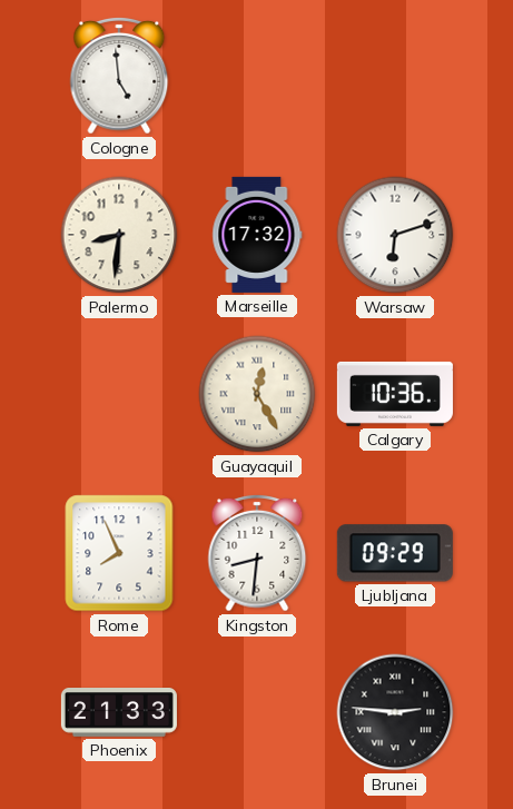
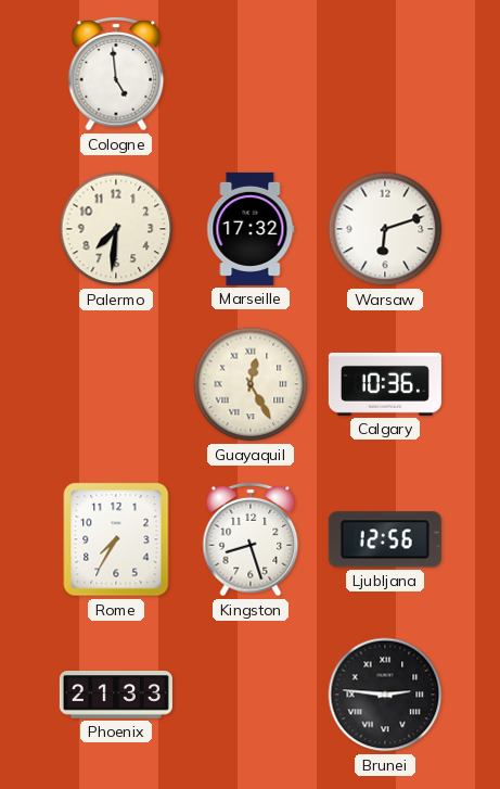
Palermo: 8:31 -> 7:31
Rome: 7:56 -> 7:35
Kingston: 8:31 -> 8:27
Ljubljana: 09:29 -> 12:56
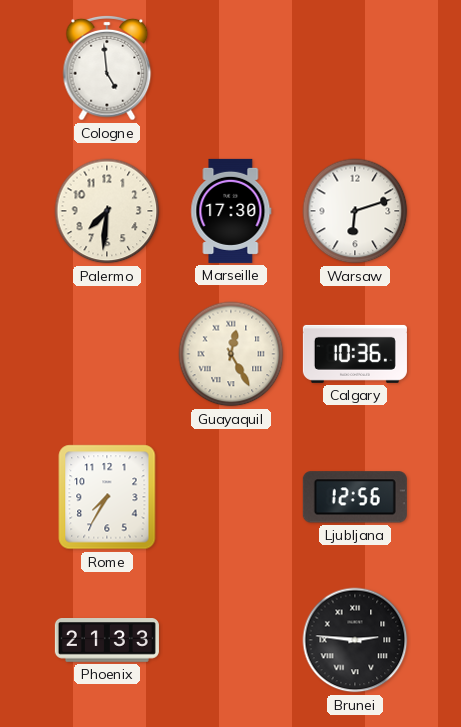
Marseille: 17:32 -> 17:30
Kingston: 8:27 -> none
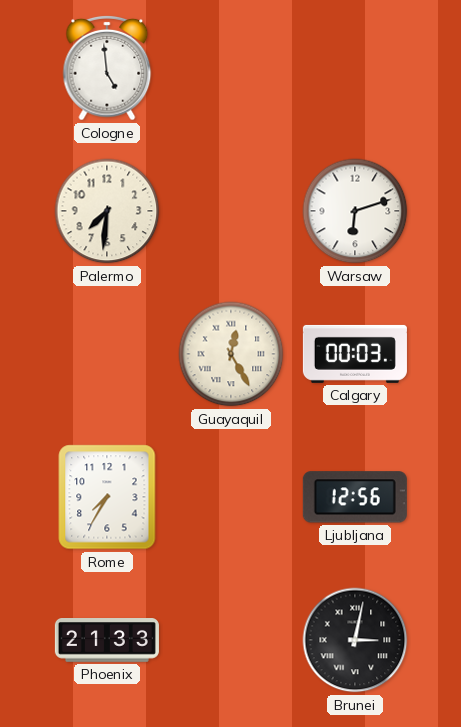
Marseille: 17:30 -> none
Calgary: 10:36 -> 00:03
Brunei: 2:46 -> 3:02
